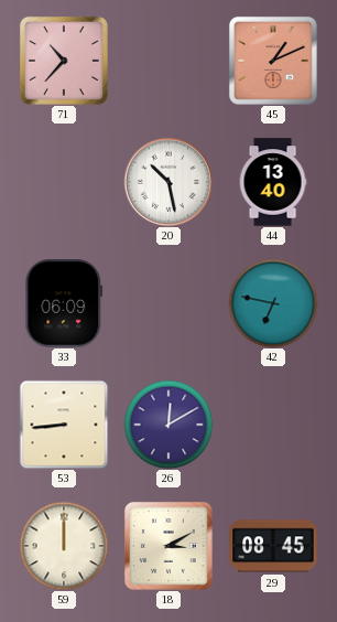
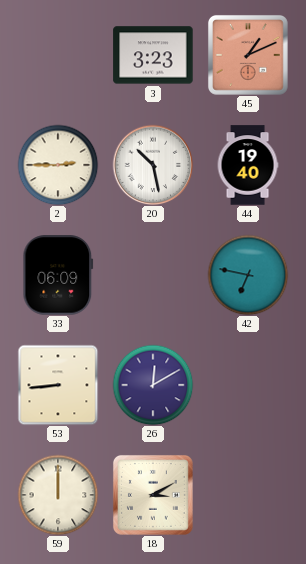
71: 10:37 -> none
3: none -> 3:23
2: none -> 2:45
44: 13:40 -> 19:40
29: 08:45 -> none
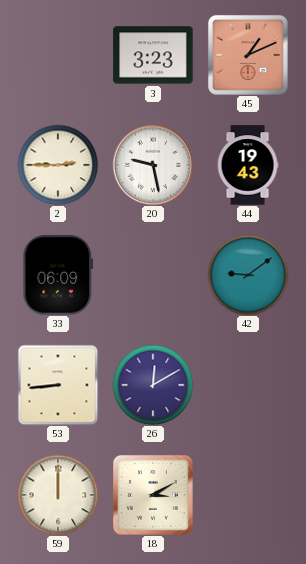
20: 10:28 -> 9:28
44: 19:40 -> 19:43
42: 6:47 -> 9:09
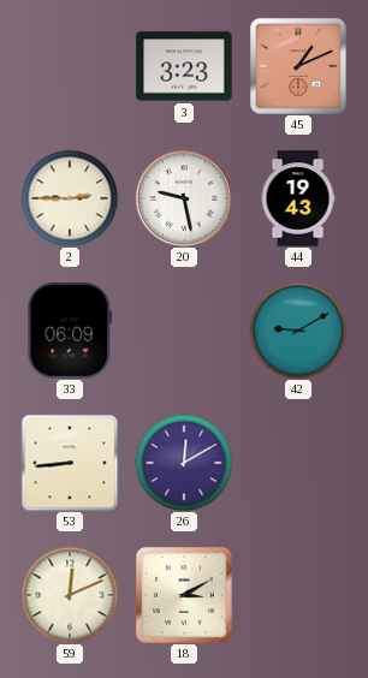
42: 9:09 -> 9:10
59: 12:00 -> 12:11
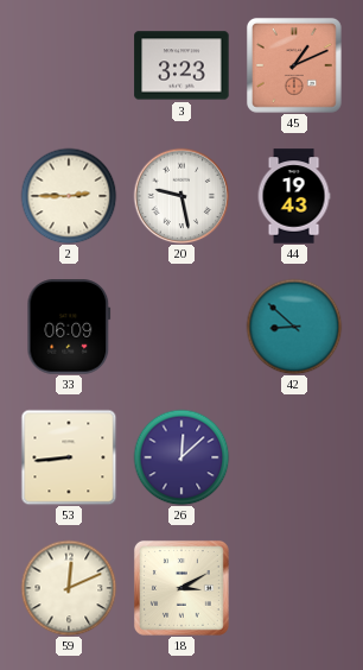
42: 9:10 -> 8:52
26: 12:10 -> 12:08
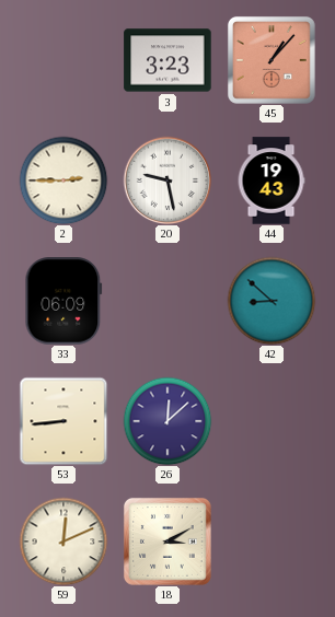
45: 1:11 -> 1:07
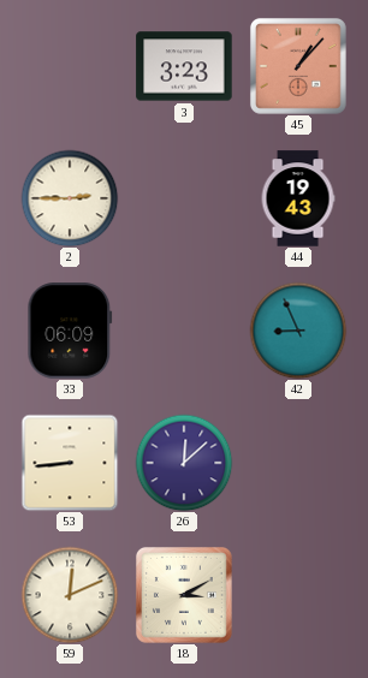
20: 9:28 -> none
42: 8:52 -> 8:56
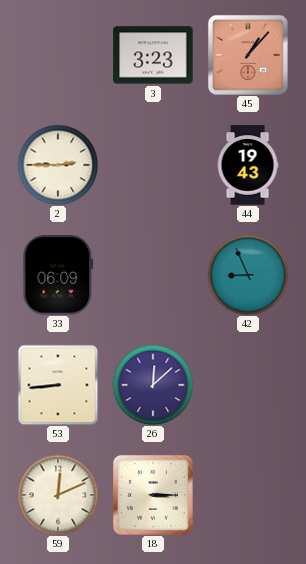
18: 3:10 -> 3:15
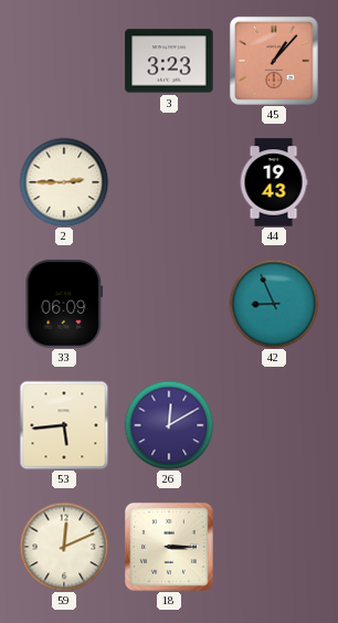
53: 8:44 -> 5:44
26: 12:08 -> 12:10
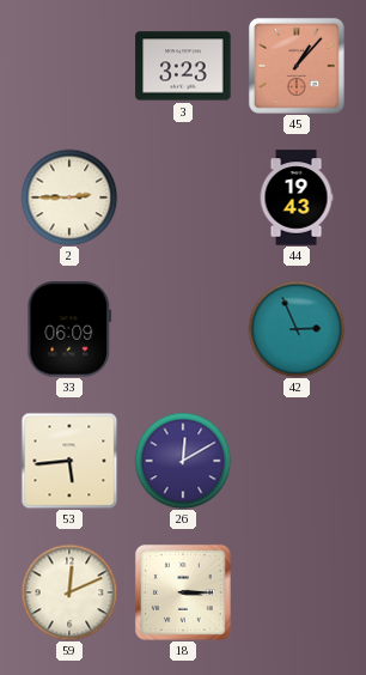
42: 8:56 -> 2:56
